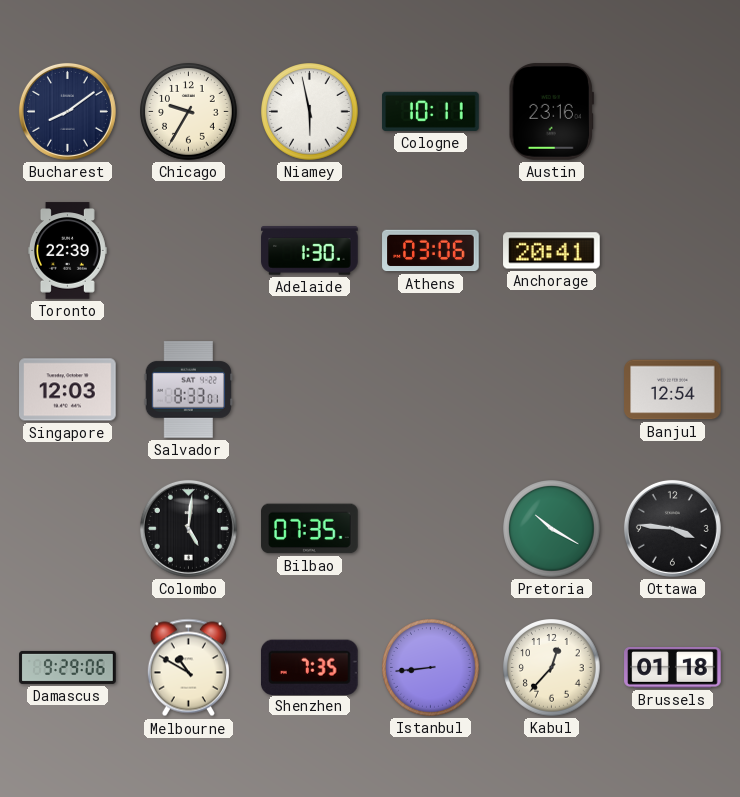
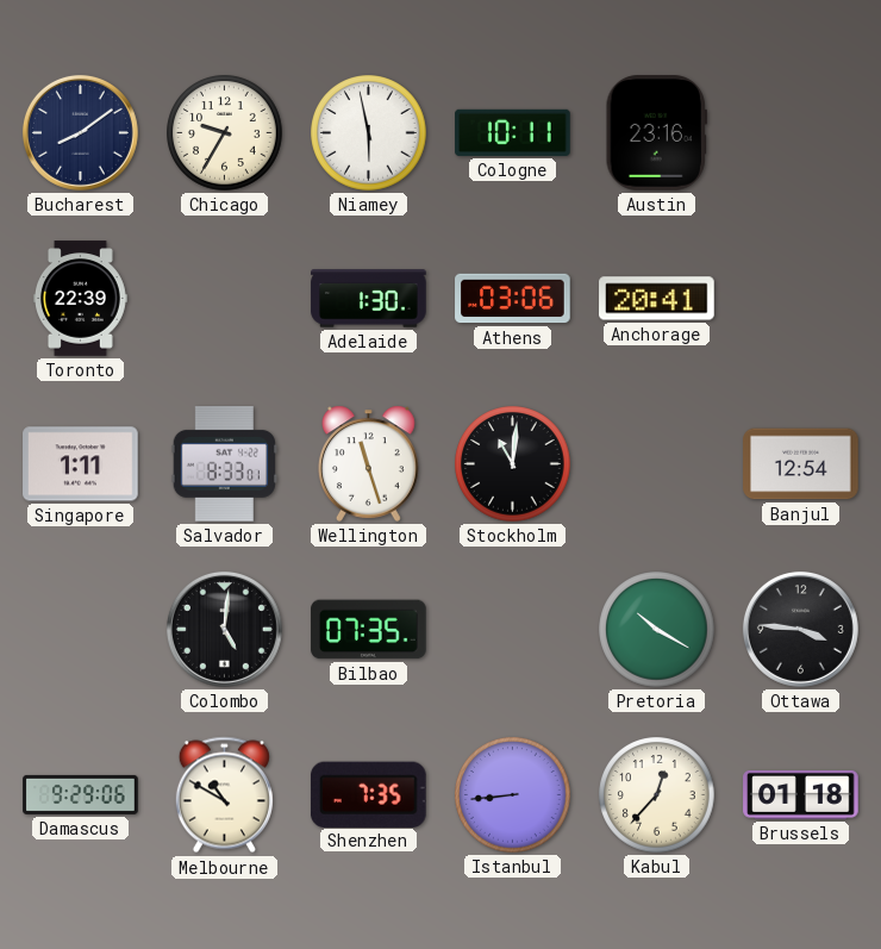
Singapore: 12:03 -> 1:11
Wellington: none -> 11:27
Stockholm: none -> 11:01
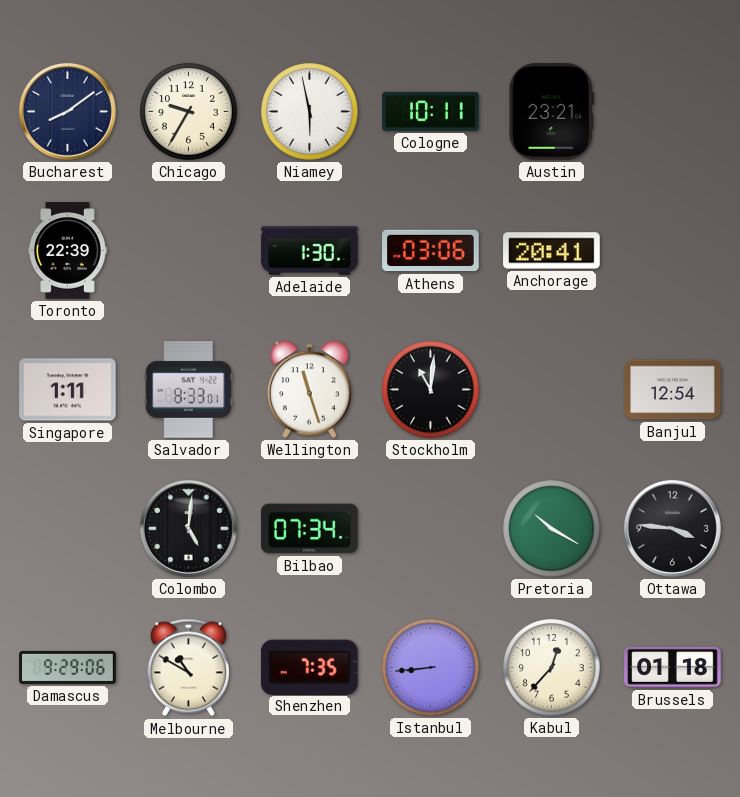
Austin: 23:16 -> 23:21
Bilbao: 07:35 -> 07:34
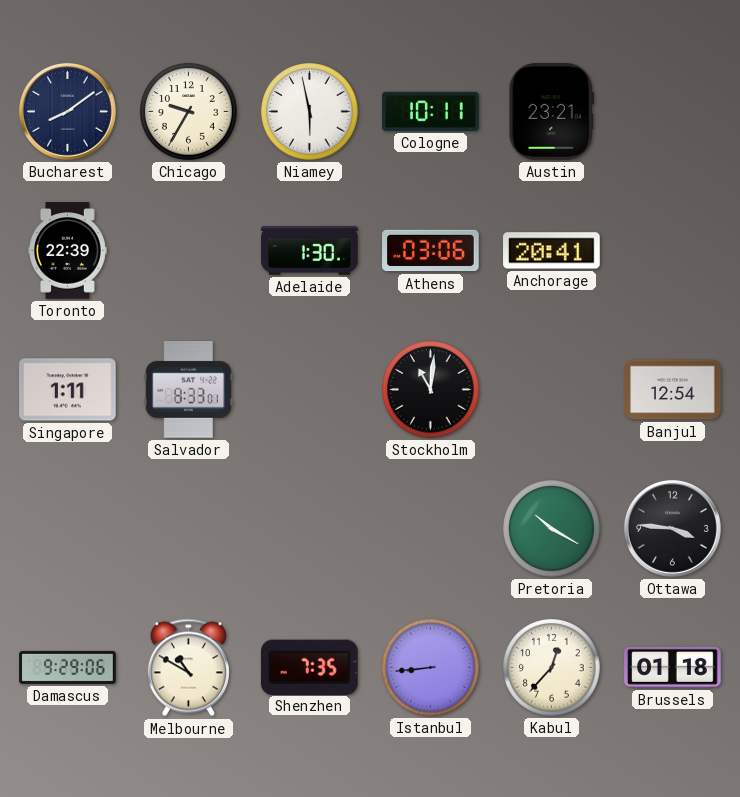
Wellington: 11:27 -> none
Colombo: 5:01 -> none
Bilbao: 07:34 -> none
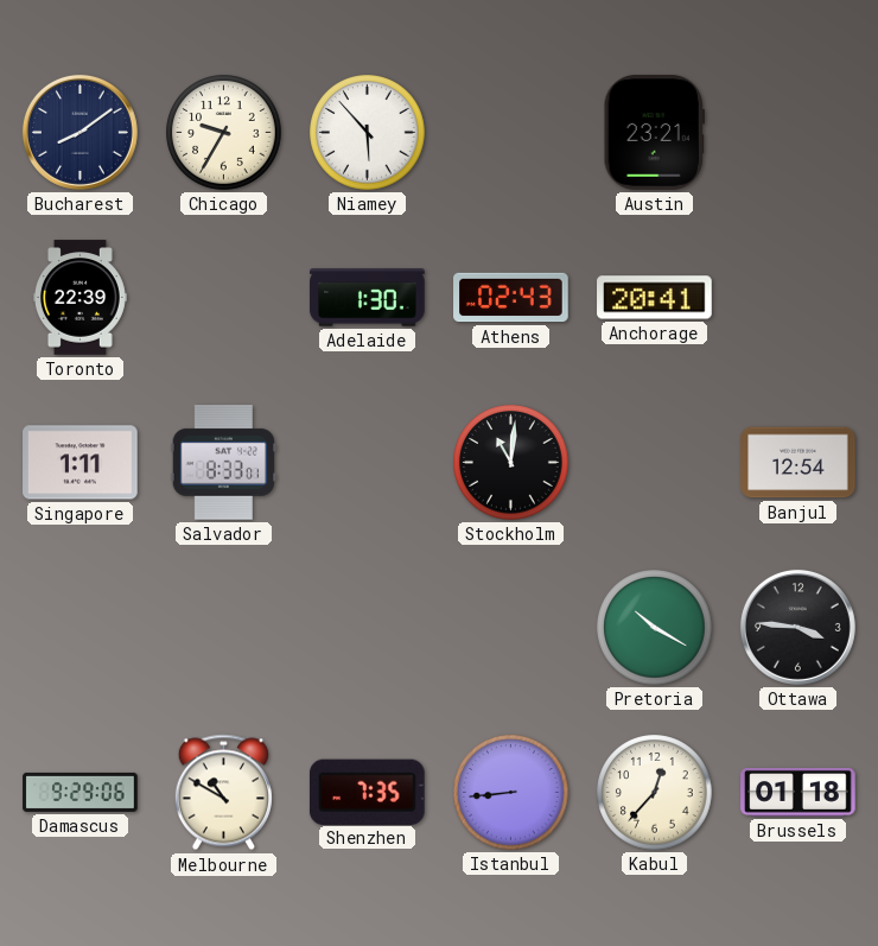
Niamey: 5:58 -> 5:53
Cologne: 10:11 -> none
Athens: 03:06 -> 02:43
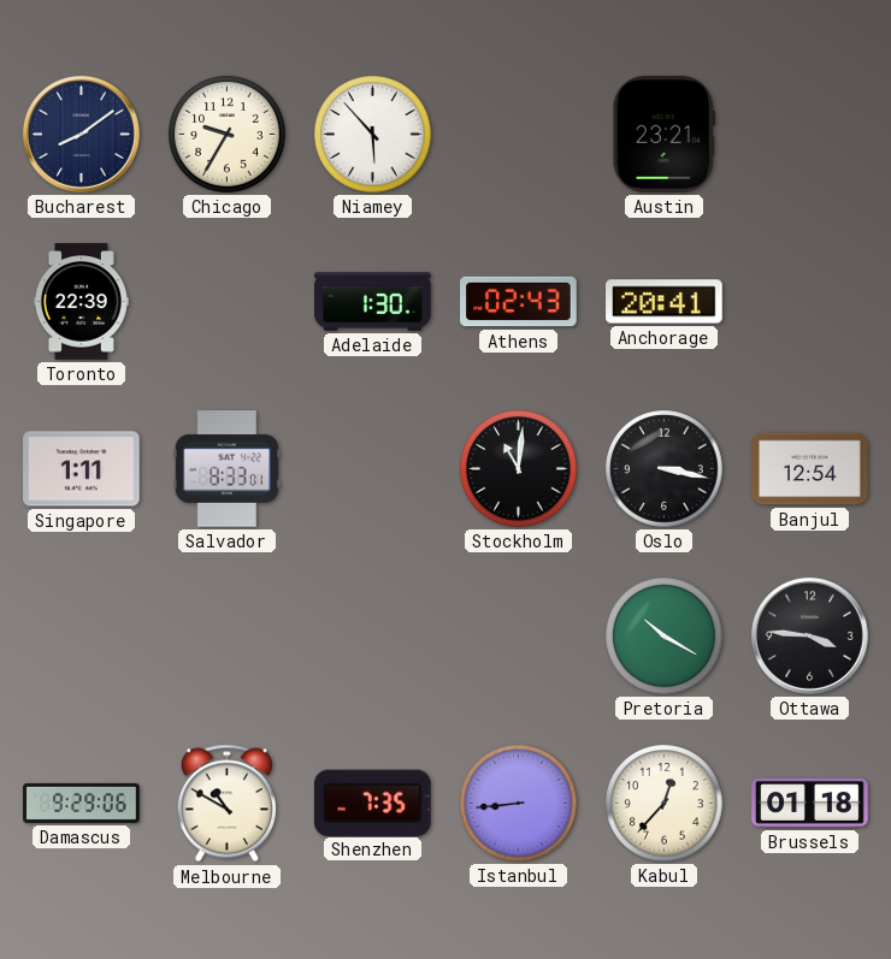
Oslo: none -> 3:17
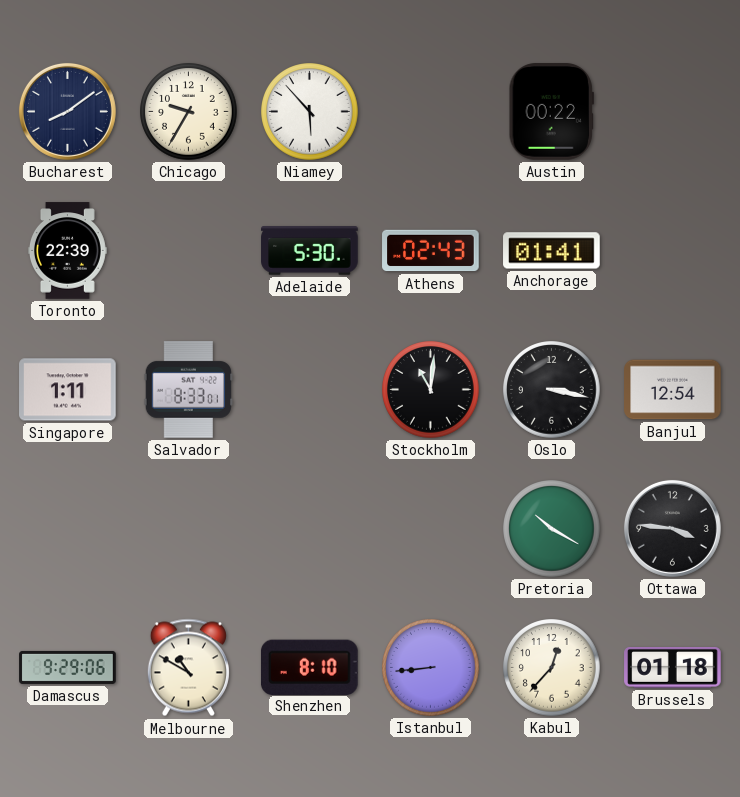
Austin: 23:21 -> 00:22
Adelaide: 1:30 -> 5:30
Anchorage: 20:41 -> 01:41
Shenzhen: 7:35 -> 8:10
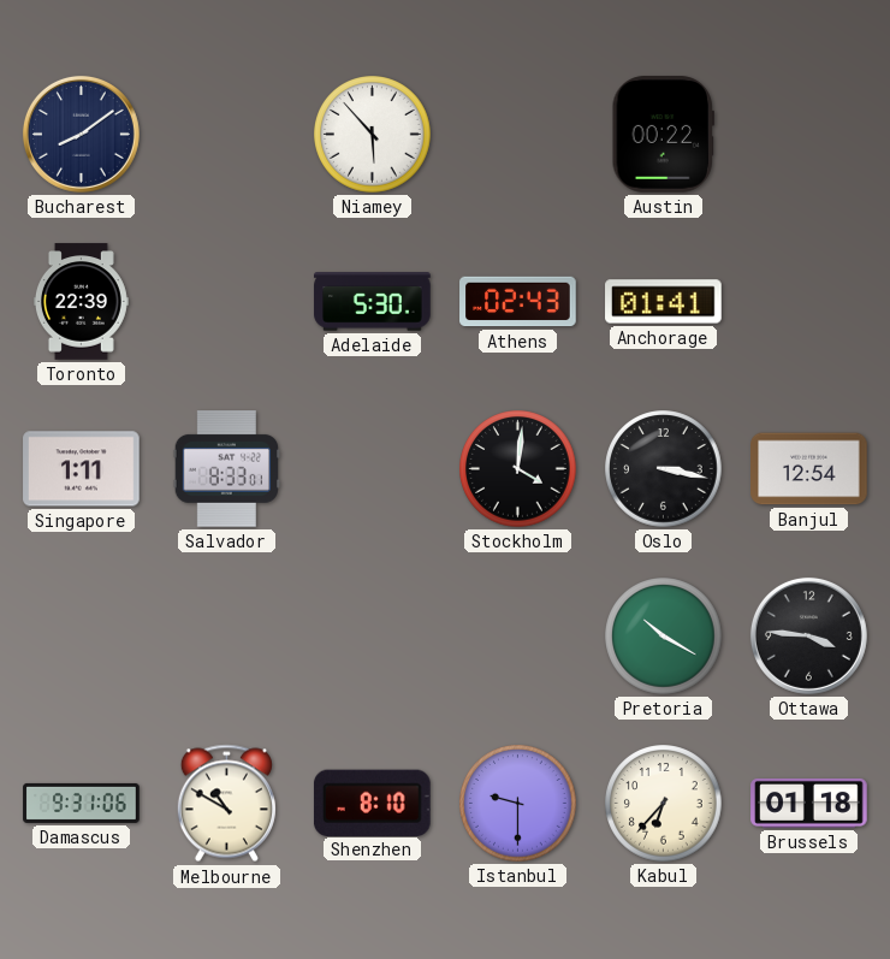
Chicago: 9:35 -> none
Stockholm: 11:01 -> 4:01
Damascus: 9:29 -> 9:31
Istanbul: 8:44 -> 9:30
Kabul: 12:37 -> 6:37
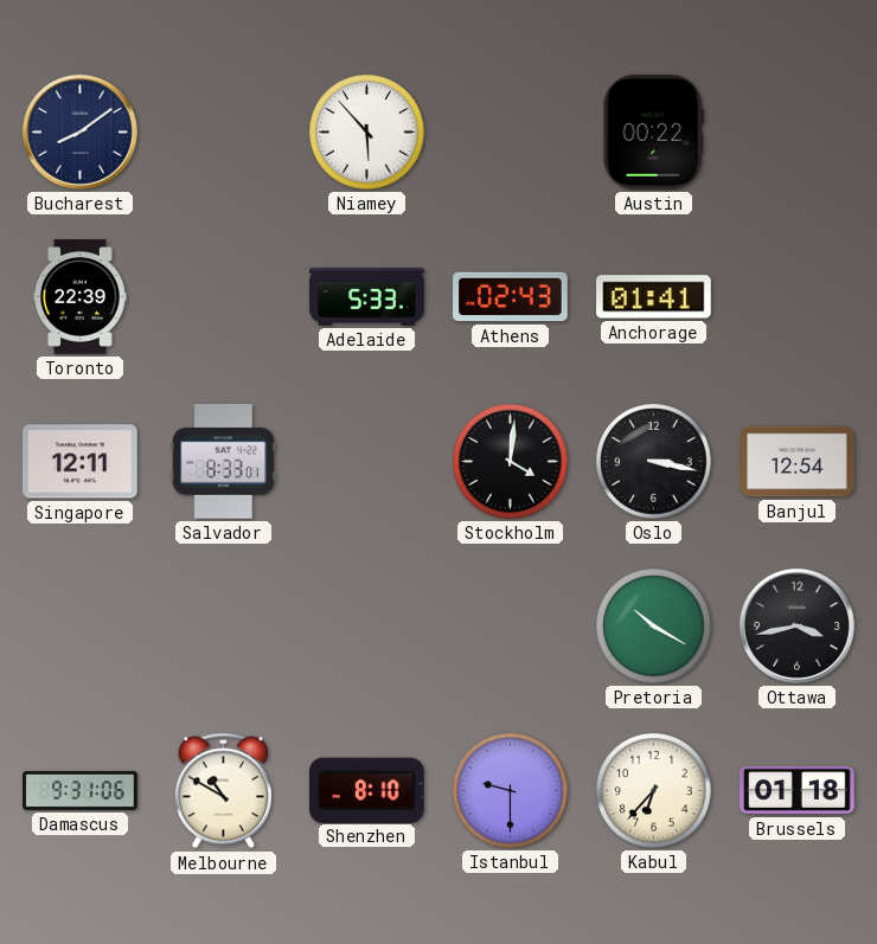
Adelaide: 5:30 -> 5:33
Singapore: 1:11 -> 12:11
Ottawa: 3:46 -> 3:43
